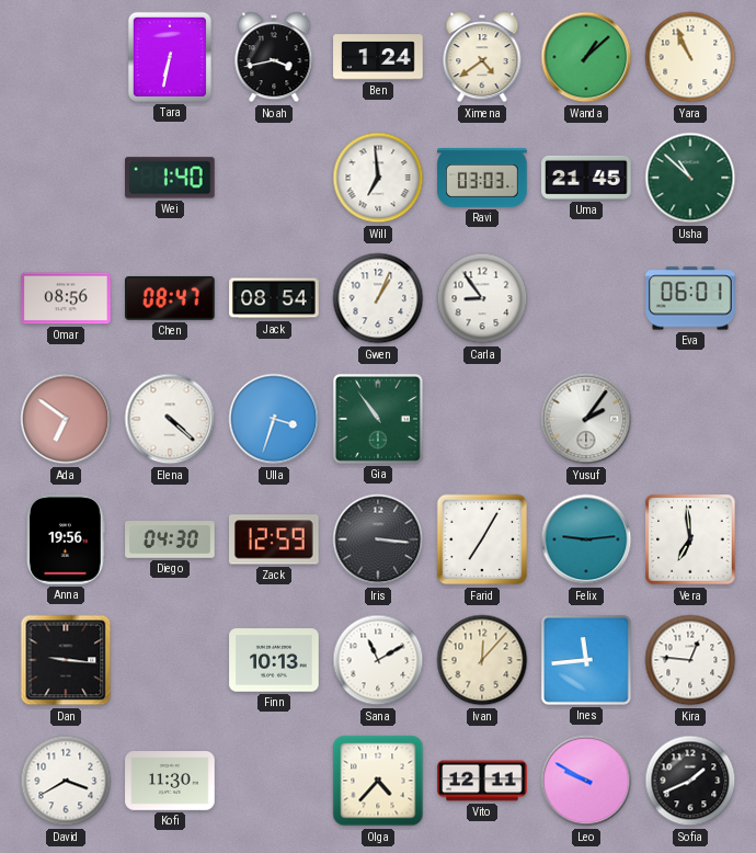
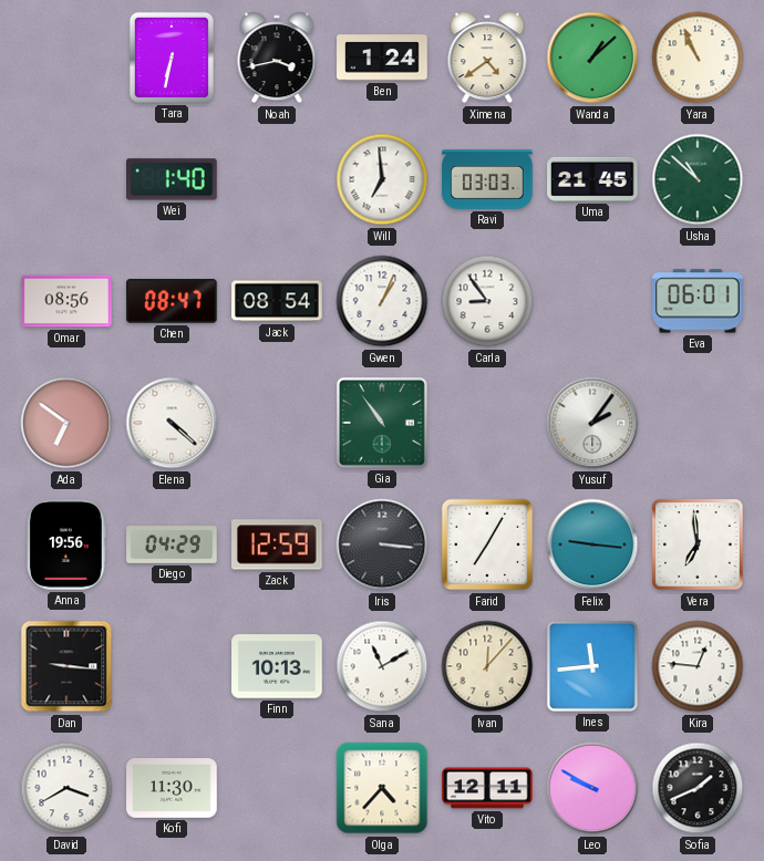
Ulla: 3:33 -> none
Diego: 04:30 -> 04:29
Felix: 9:14 -> 9:16
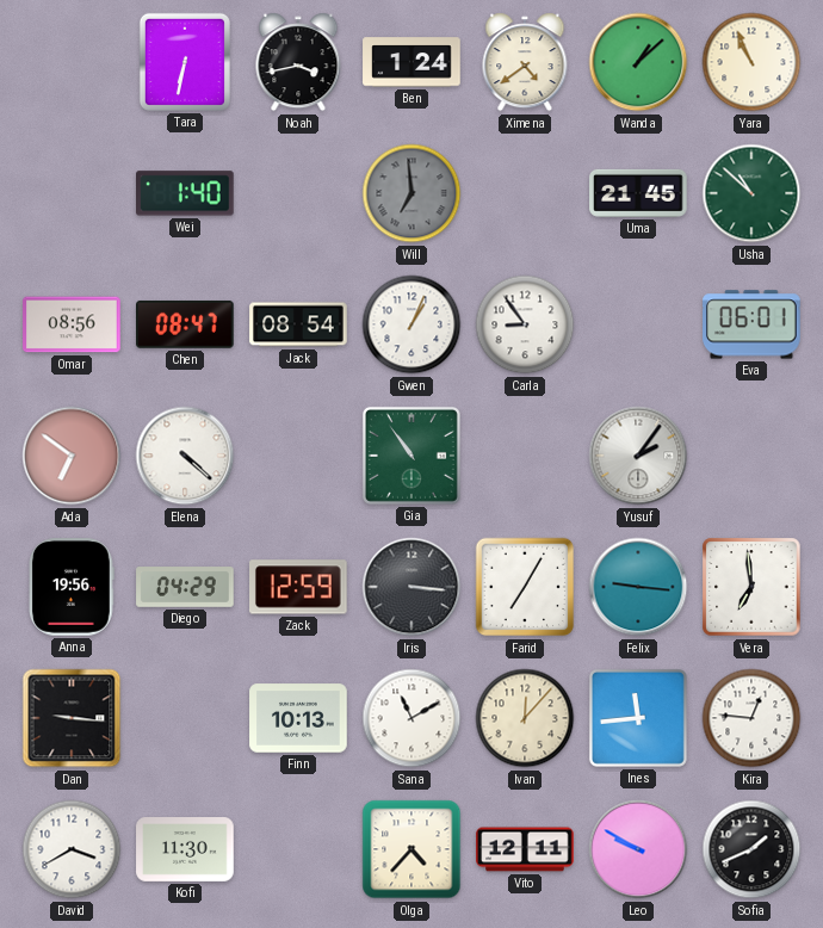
Will dial: white -> grey
Ravi: 03:03 -> none
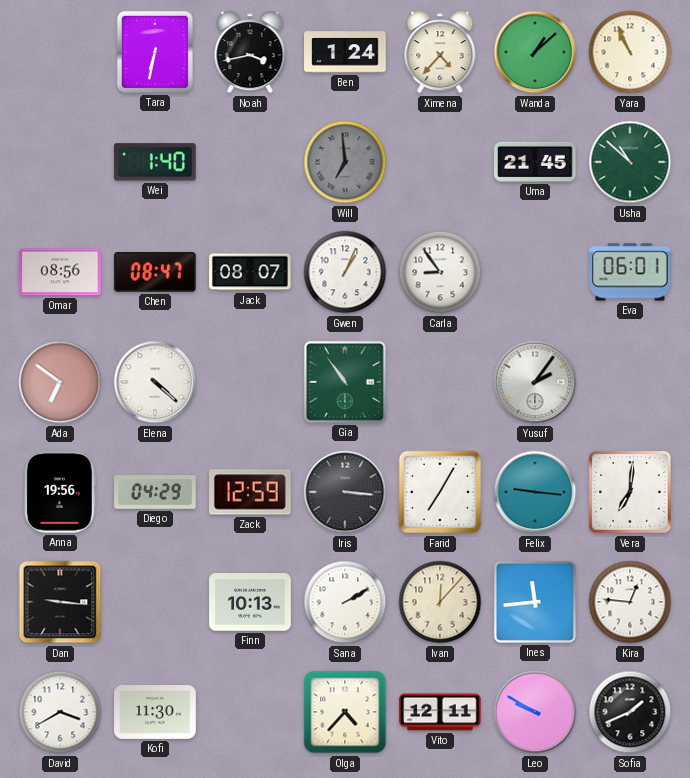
Ximena: 4:39 -> 4:37
Jack: 08:54 -> 08:07
Vera: 6:59 -> 7:01
Sana: 11:10 -> 2:10
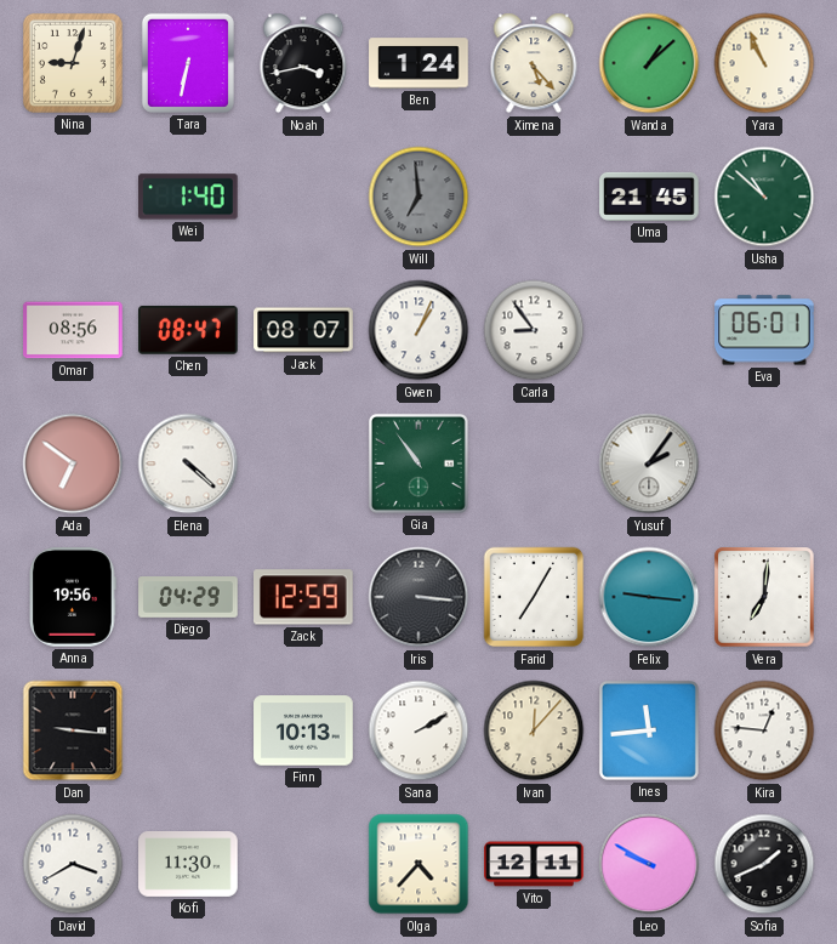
Nina: none -> 9:03
Ximena: 4:37 -> 5:23
